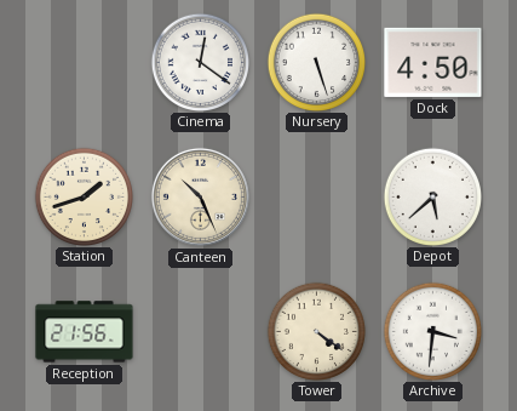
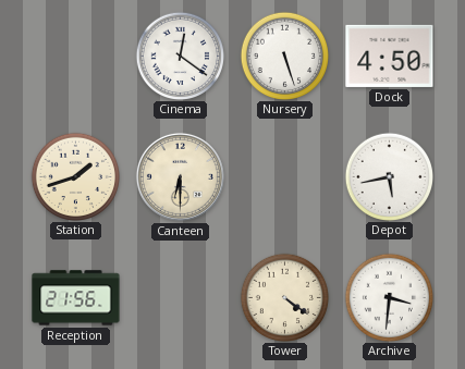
Canteen: 10:26 -> 6:30
Depot: 5:38 -> 5:43
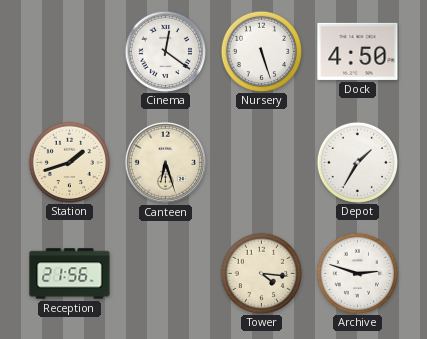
Canteen: 6:30 -> 6:27
Depot: 5:43 -> 1:35
Tower: 4:21 -> 4:16
Archive: 3:31 -> 2:48
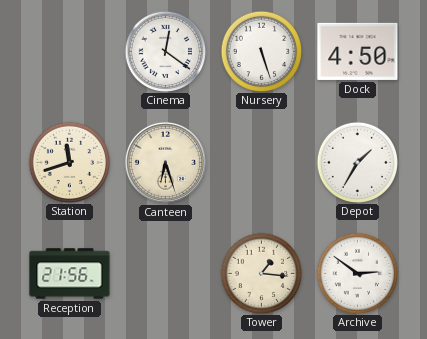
Station: 1:42 -> 11:42
Tower: 4:16 -> 1:16
Archive: 2:48 -> 2:51
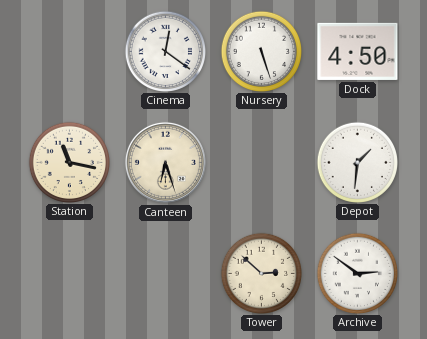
Station: 11:42 -> 11:17
Depot: 1:35 -> 1:31
Reception: 21:56 -> none
Tower: 1:16 -> 2:52
